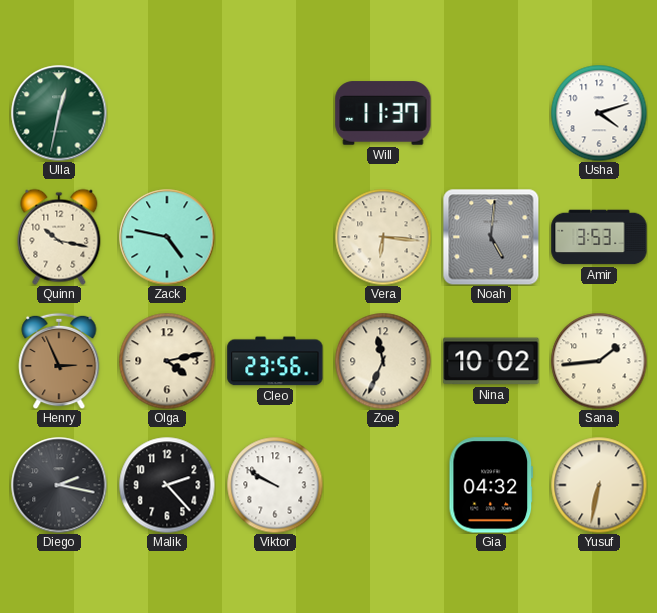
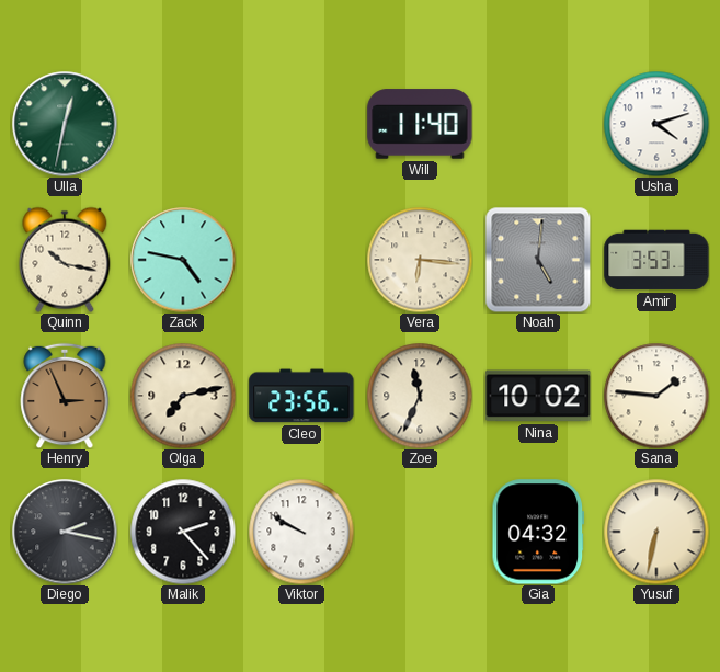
Will: 11:37 -> 11:40
Olga: 4:13 -> 7:13
Sana: 1:44 -> 1:46
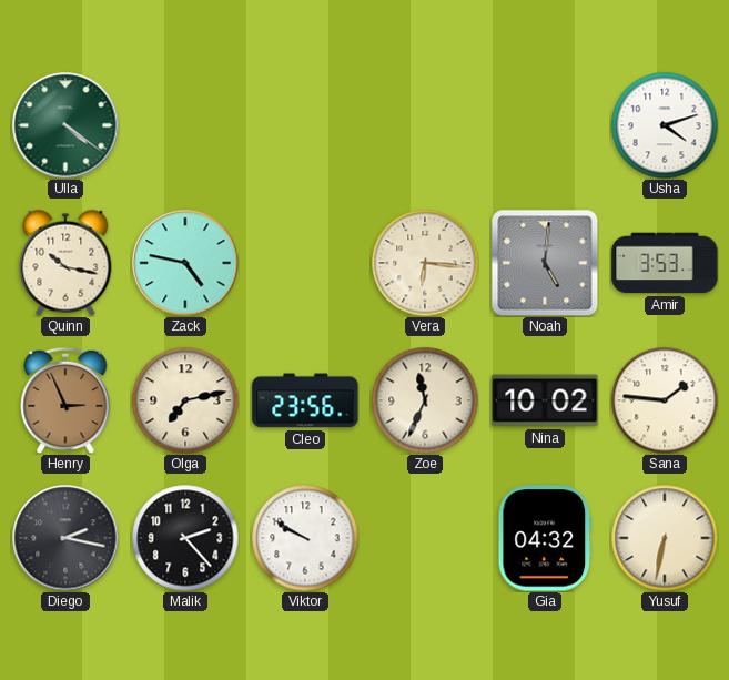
Ulla: 12:32 -> 4:21
Will: 11:40 -> none
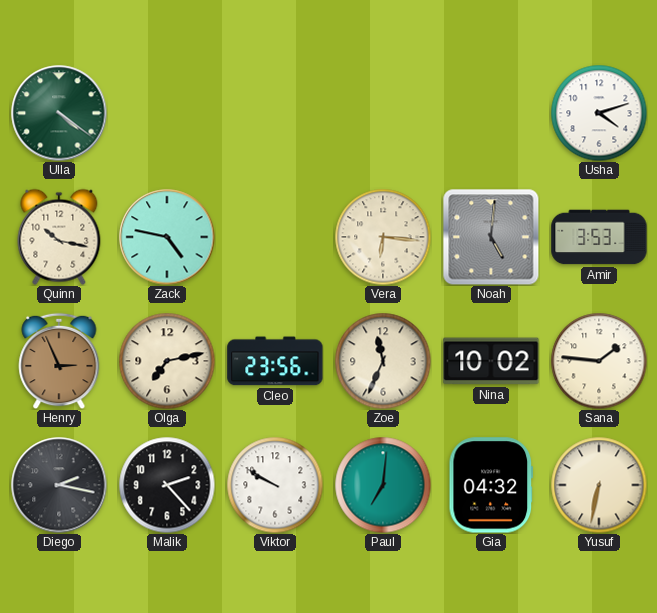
Paul: none -> 7:01
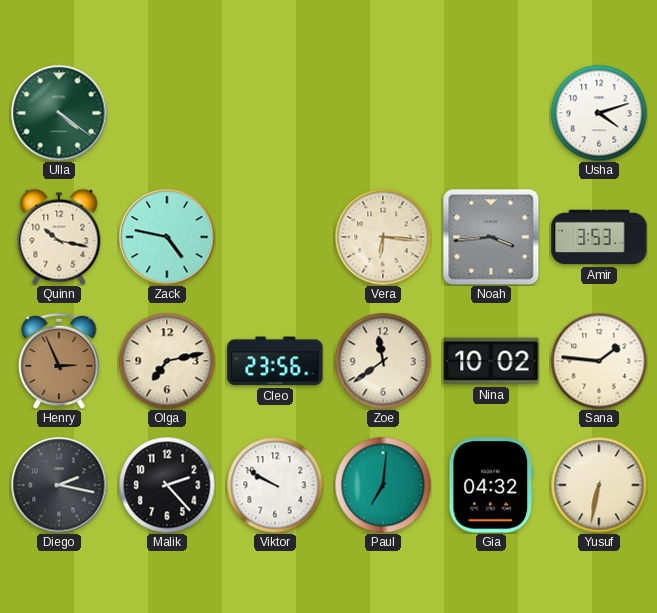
Noah: 5:01 -> 3:44
Zoe: 11:34 -> 11:39
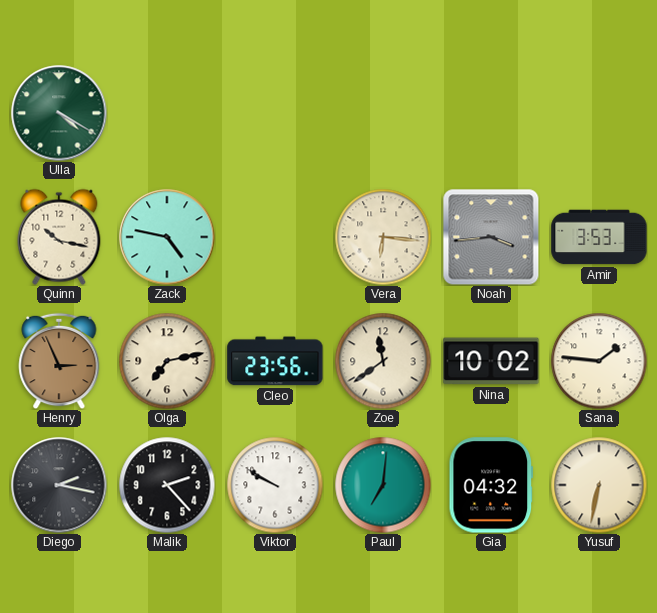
Ulla: 4:21 -> 4:20
Usha: 4:12 -> none
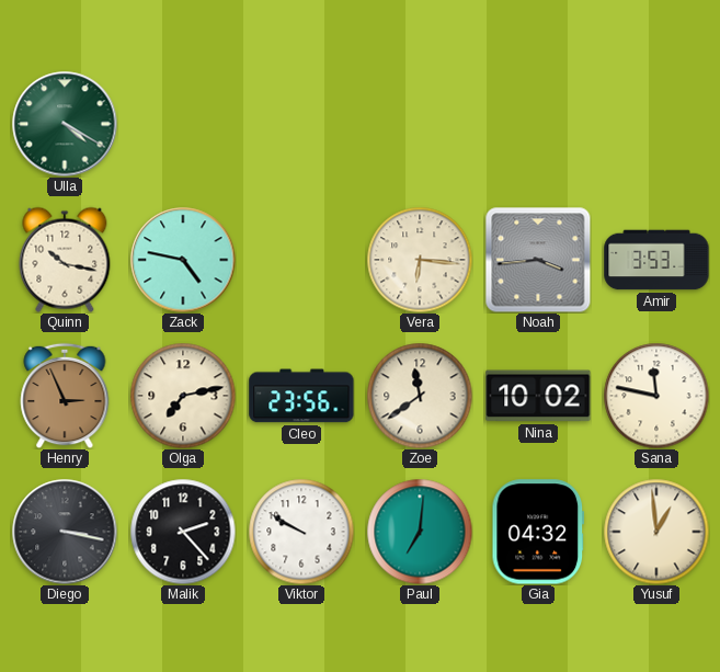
Sana: 1:46 -> 11:47
Diego: 2:17 -> 3:17
Yusuf: 6:32 -> 12:59
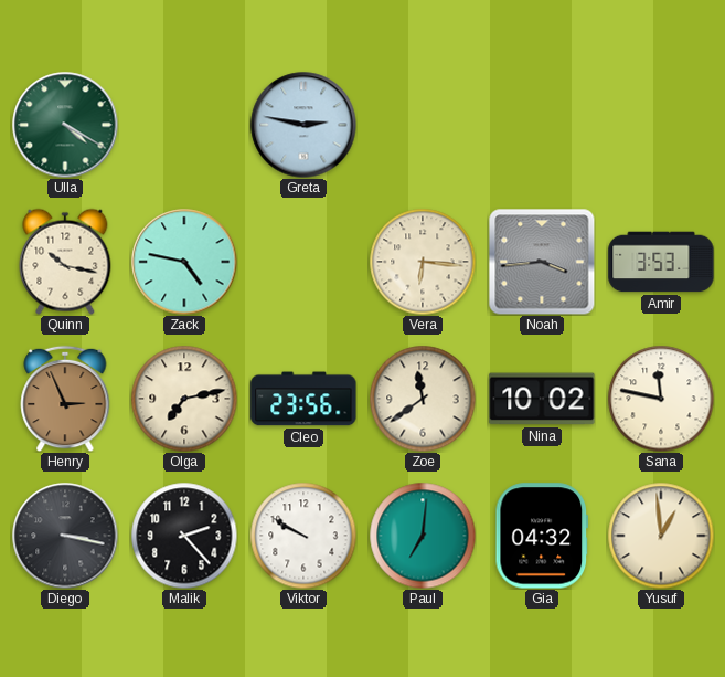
Greta: none -> 2:47
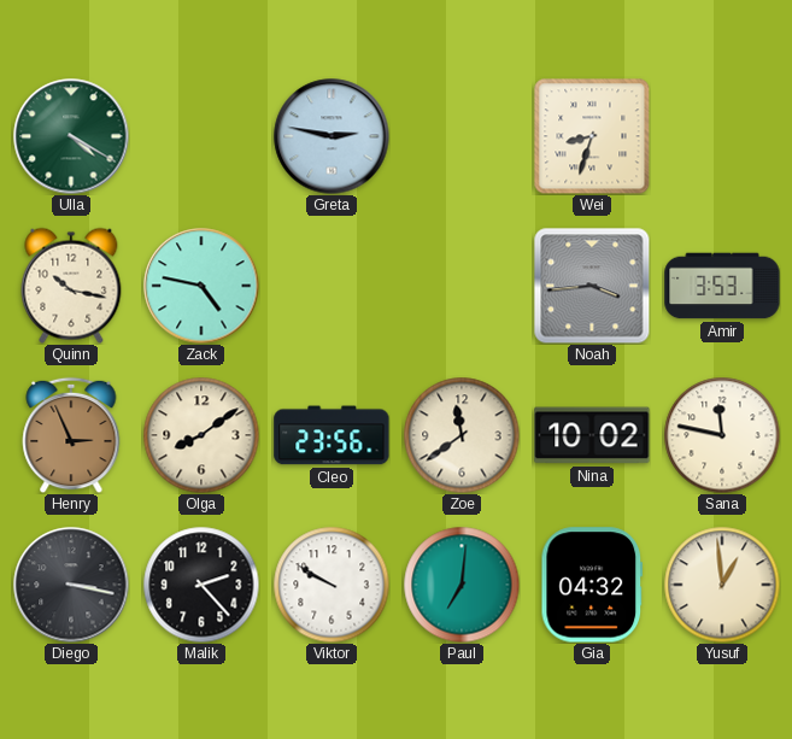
Wei: none -> 8:33
Vera: 6:16 -> none
Olga: 7:13 -> 8:09
